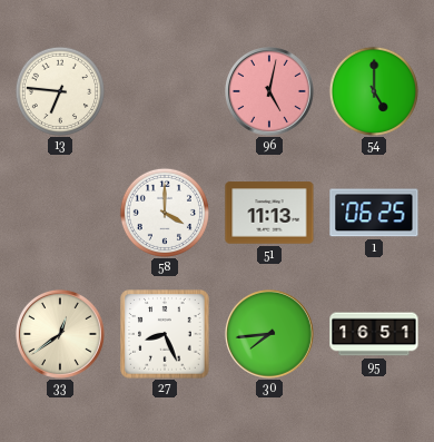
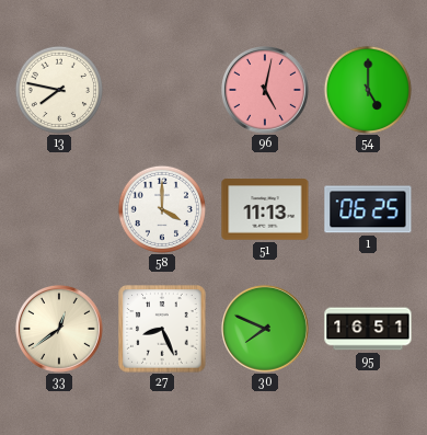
13: 6:46 -> 7:47
30: 7:44 -> 7:49
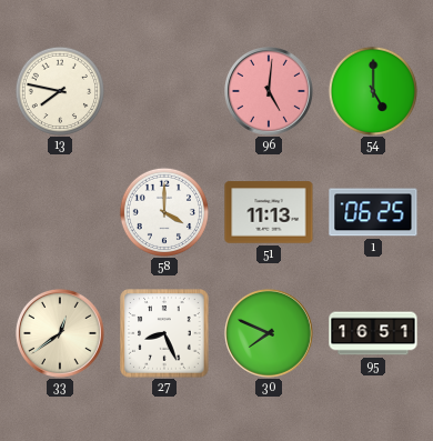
96: 5:02 -> 5:01
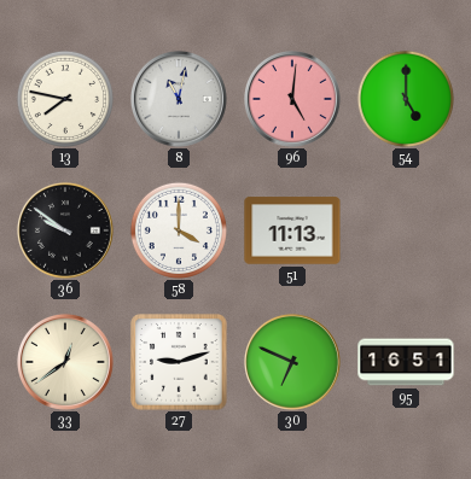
8: none -> 11:02
36: none -> 9:51
1: 06:25 -> none
27: 8:26 -> 9:12
30: 7:49 -> 6:49
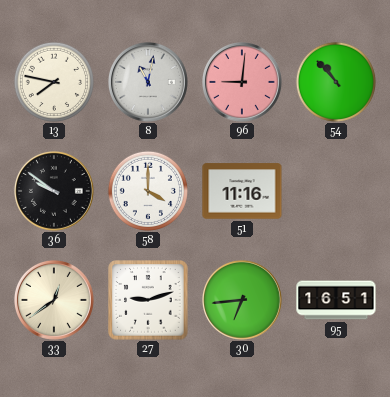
96: 5:01 -> 9:01
54: 5:00 -> 10:53
51: 11:13 -> 11:16
30: 6:49 -> 6:44
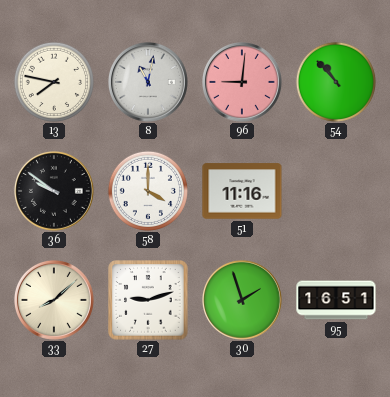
33: 12:39 -> 8:08
30: 6:44 -> 1:57
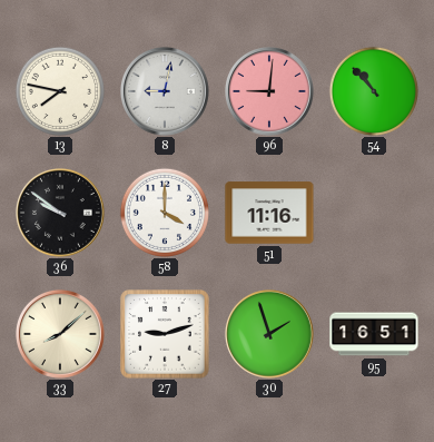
8: 11:02 -> 9:02
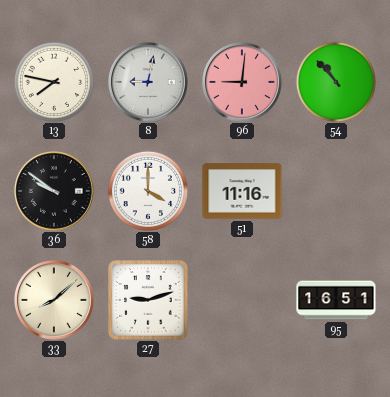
30: 1:57 -> none
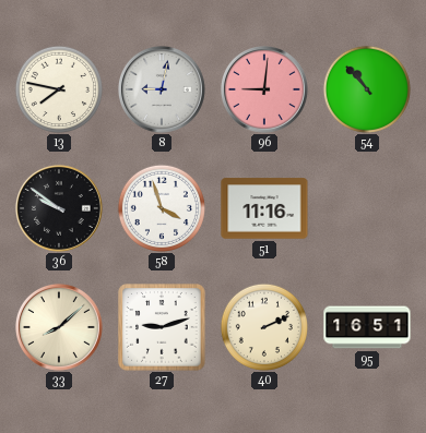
58: 4:00 -> 3:57
40: none -> 2:11
